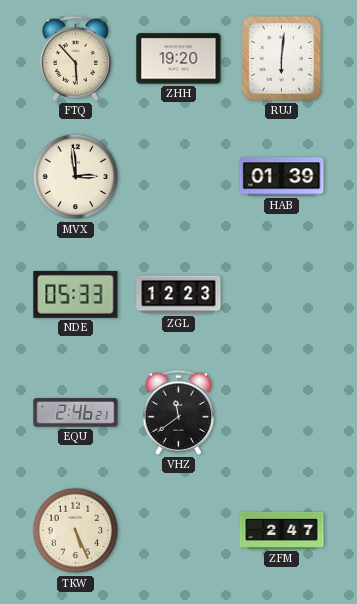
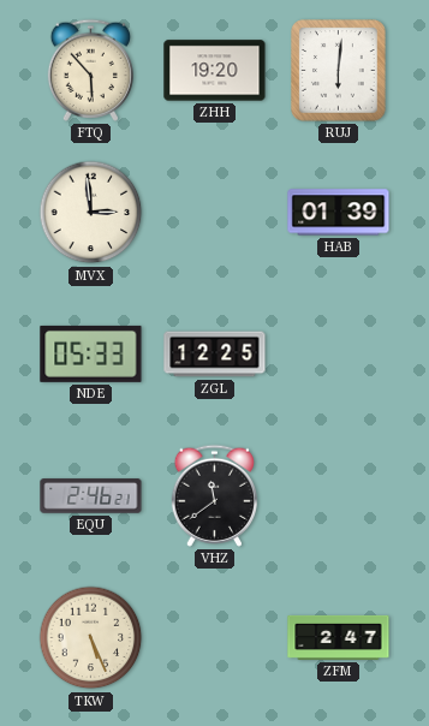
ZGL: 12:23 -> 12:25
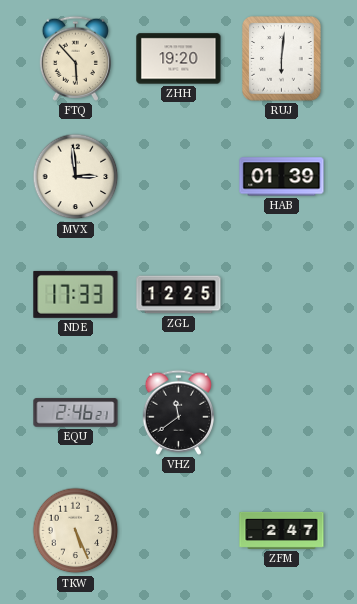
NDE: 05:33 -> 17:33
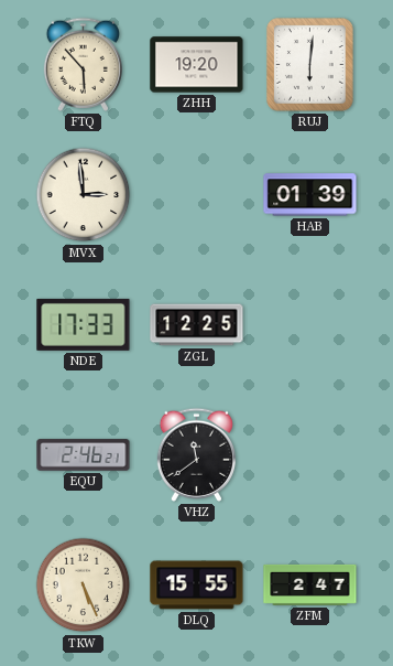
DLQ: none -> 15:55
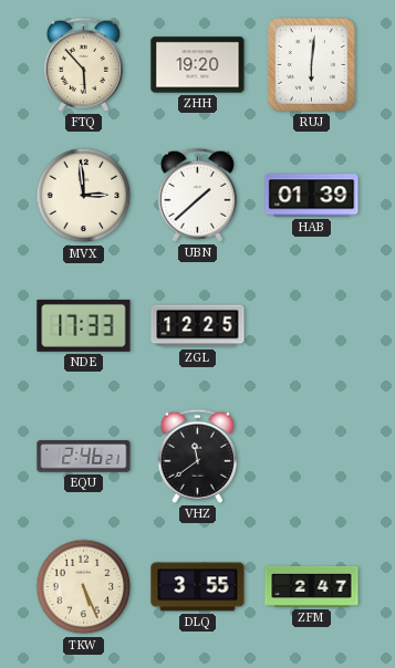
UBN: none -> 1:38
DLQ: 15:55 -> 3:55
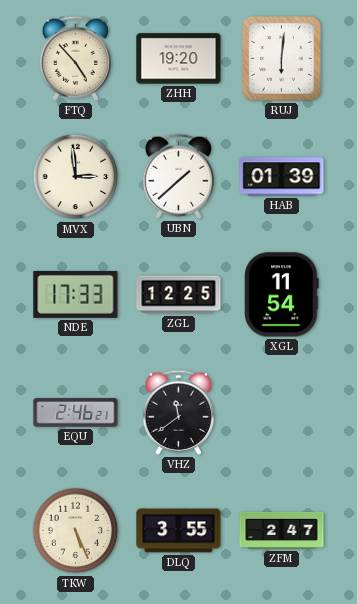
FTQ: 5:53 -> 4:53
XGL: none -> 11:54
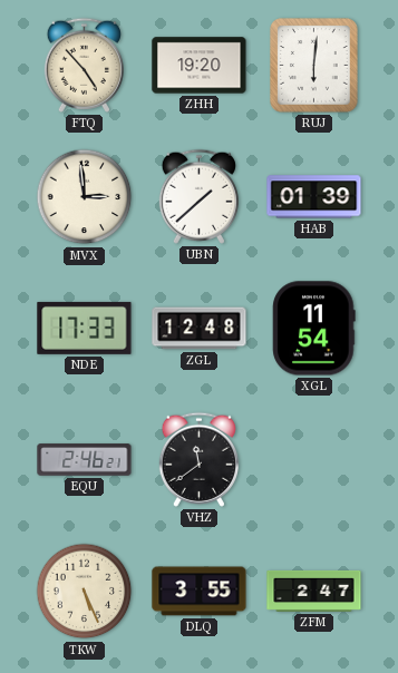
ZGL: 12:25 -> 12:48
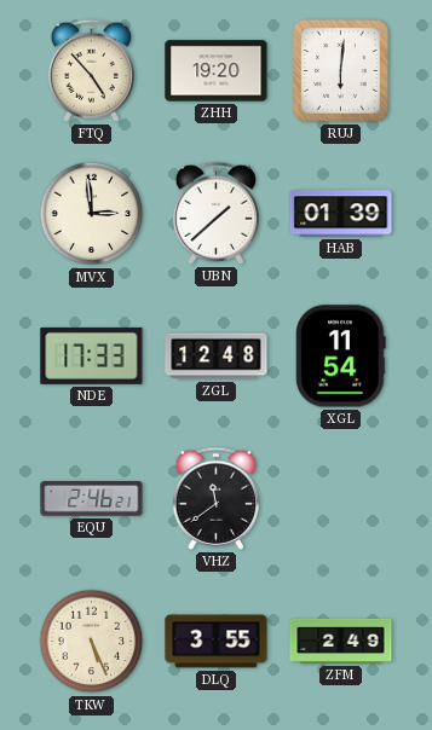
ZFM: 2:47 -> 2:49
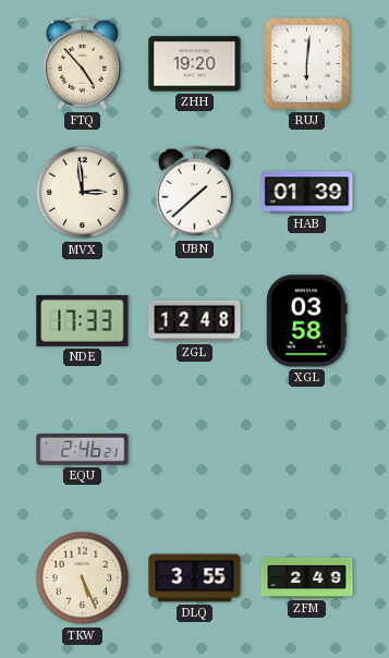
XGL: 11:54 -> 03:58
VHZ: 11:39 -> none
